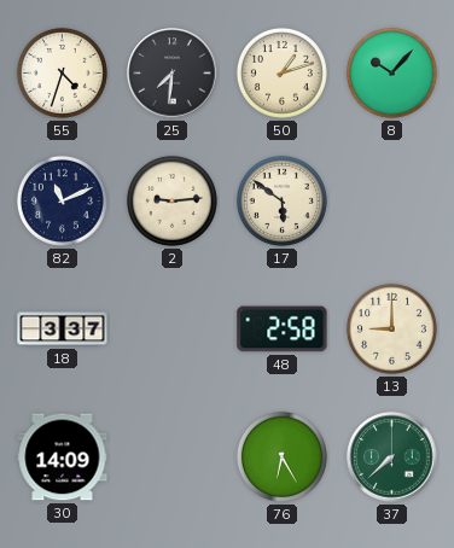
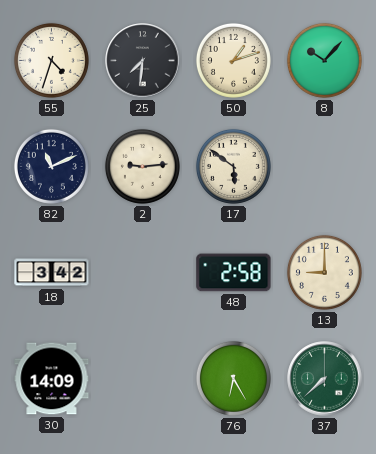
18: 3:37 -> 3:42
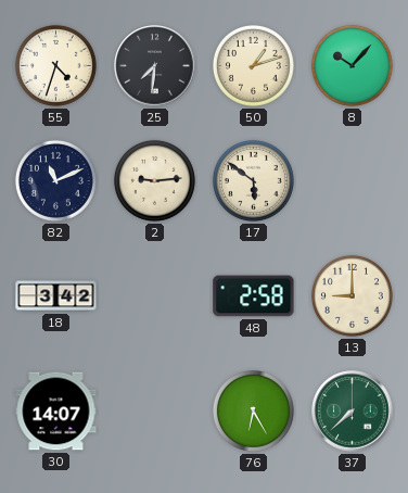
30: 14:09 -> 14:07
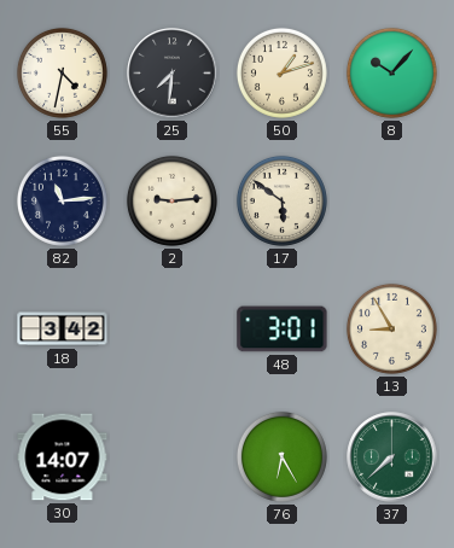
55: 4:33 -> 4:32
82: 11:11 -> 11:14
48: 2:58 -> 3:01
13: 9:00 -> 8:55
